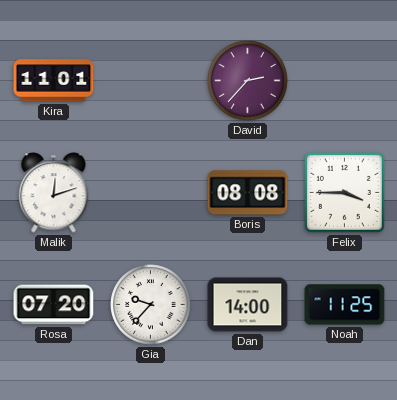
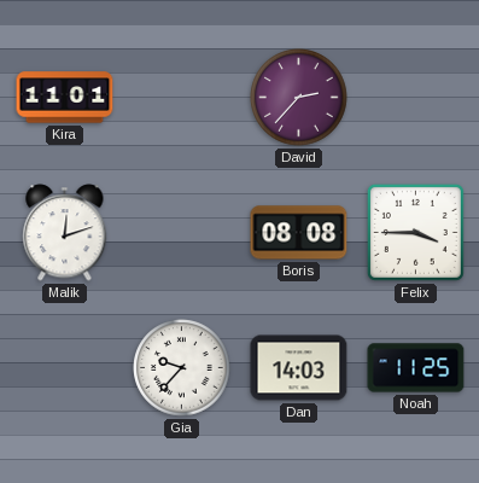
Rosa: 07:20 -> none
Dan: 14:00 -> 14:03
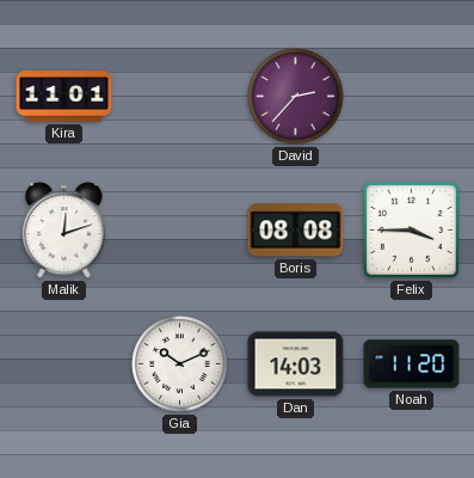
Gia: 9:37 -> 10:11
Noah: 11:25 -> 11:20
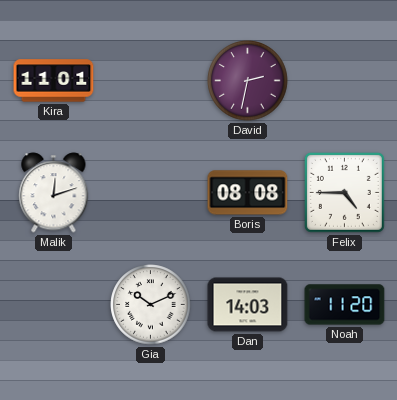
David: 2:37 -> 2:32
Felix: 3:45 -> 4:45
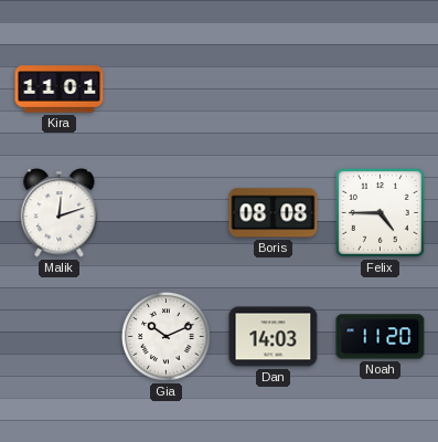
David: 2:32 -> none
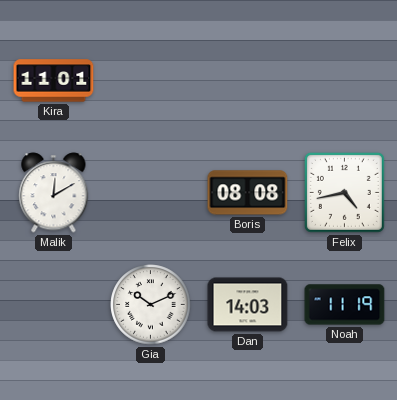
Malik: 12:12 -> 12:10
Felix: 4:45 -> 4:43
Noah: 11:20 -> 11:19
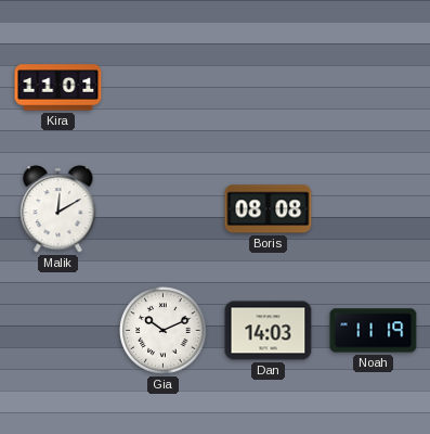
Felix: 4:43 -> none
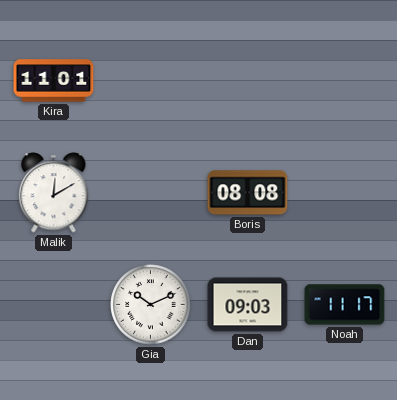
Dan: 14:03 -> 09:03
Noah: 11:19 -> 11:17
